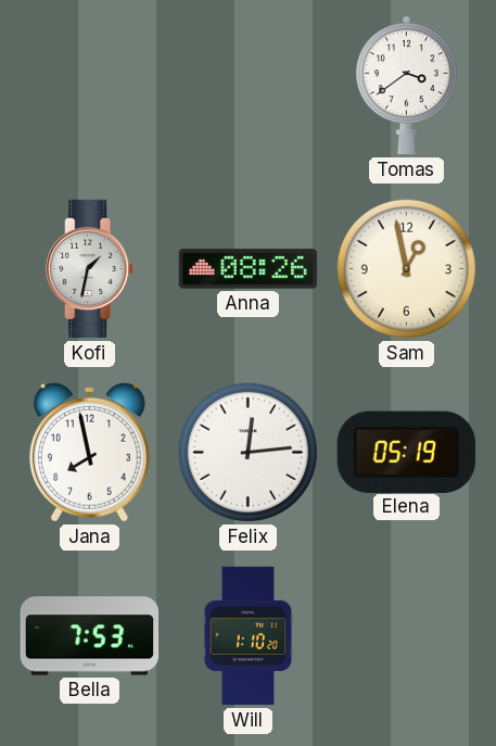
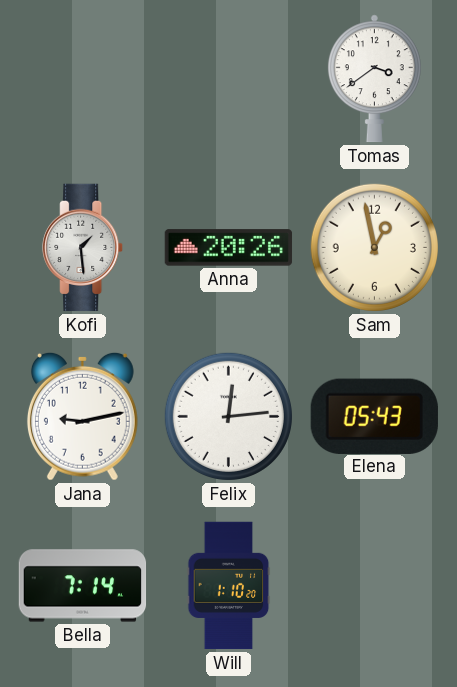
Kofi: 1:32 -> 1:29
Anna: 08:26 -> 20:26
Jana: 7:58 -> 9:13
Elena: 05:19 -> 05:43
Bella: 7:53 -> 7:14
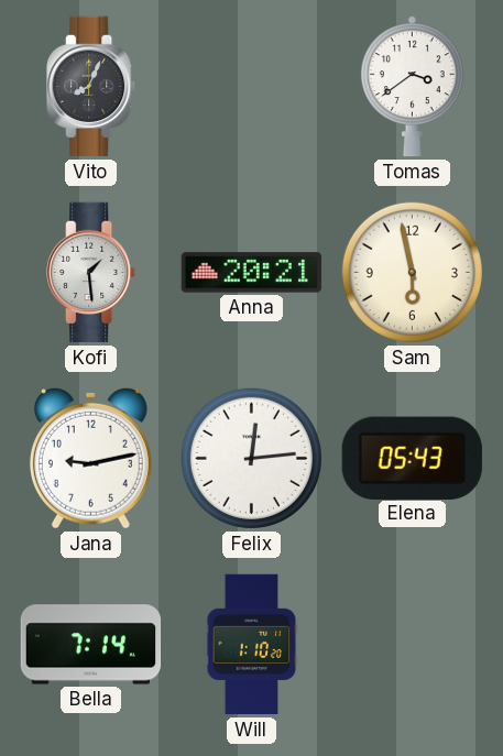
Vito: none -> 8:04
Anna: 20:26 -> 20:21
Sam: 12:58 -> 5:58
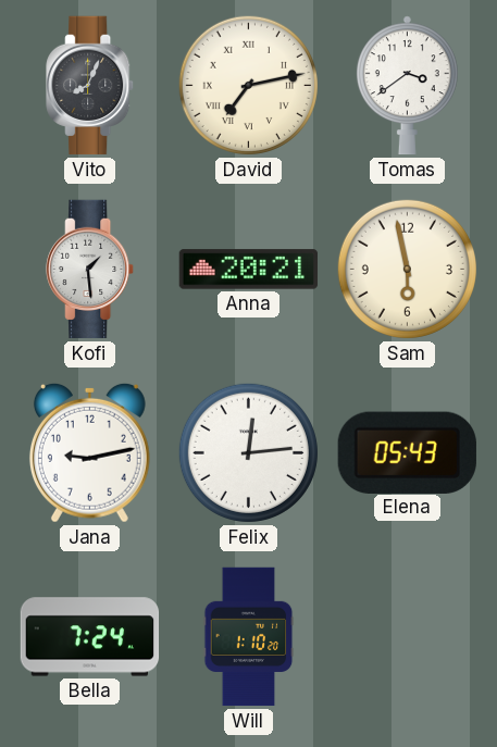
David: none -> 7:13
Bella: 7:14 -> 7:24
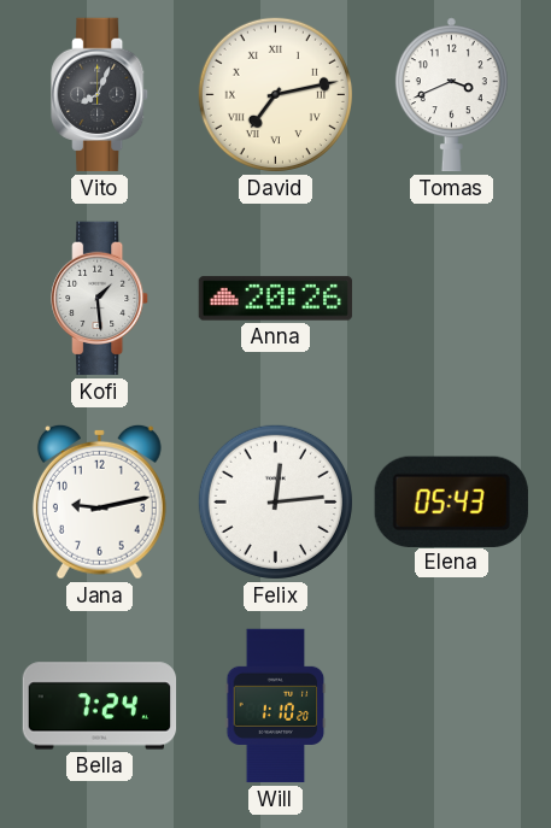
Tomas: 3:39 -> 3:41
Anna: 20:21 -> 20:26
Sam: 5:58 -> none
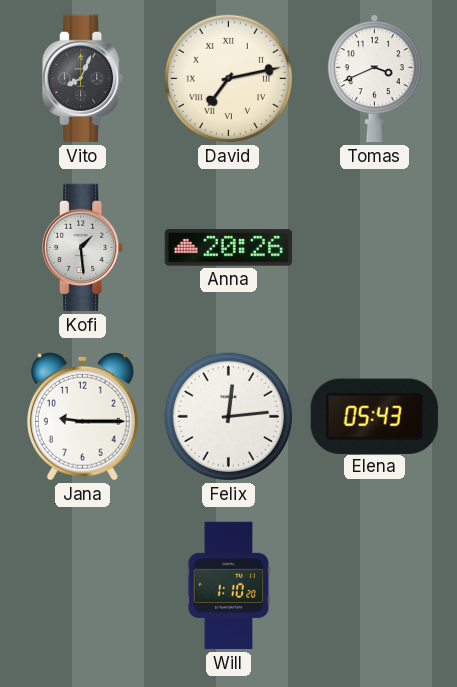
Jana: 9:13 -> 9:15
Bella: 7:24 -> none
